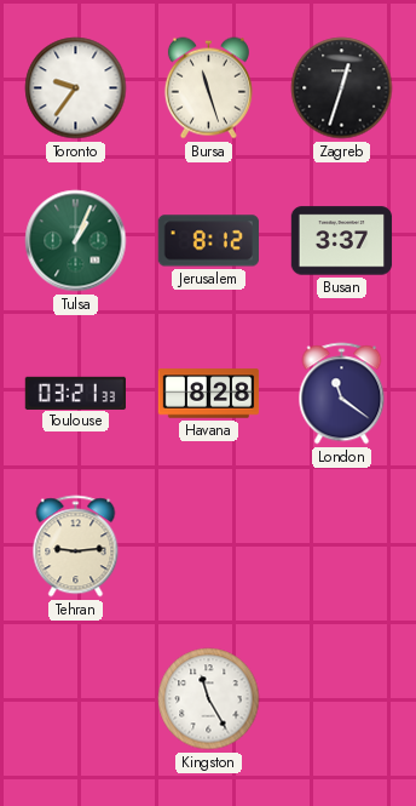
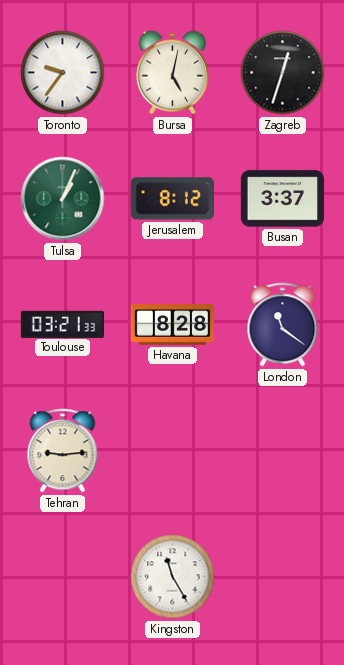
Bursa: 11:27 -> 5:02
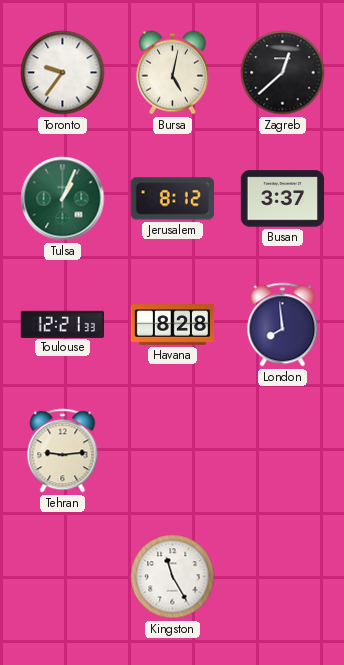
Zagreb: 12:33 -> 12:38
Toulouse: 03:21 -> 12:21
London: 11:21 -> 7:59
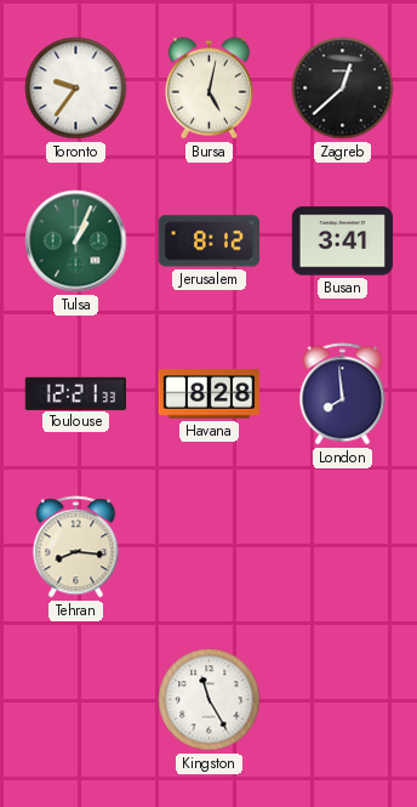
Busan: 3:37 -> 3:41
Tehran: 9:14 -> 8:16
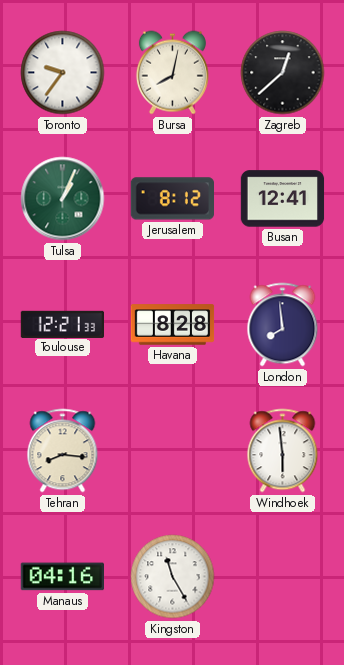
Bursa: 5:02 -> 8:02
Busan: 3:41 -> 12:41
Windhoek: none -> 5:59
Manaus: none -> 04:16
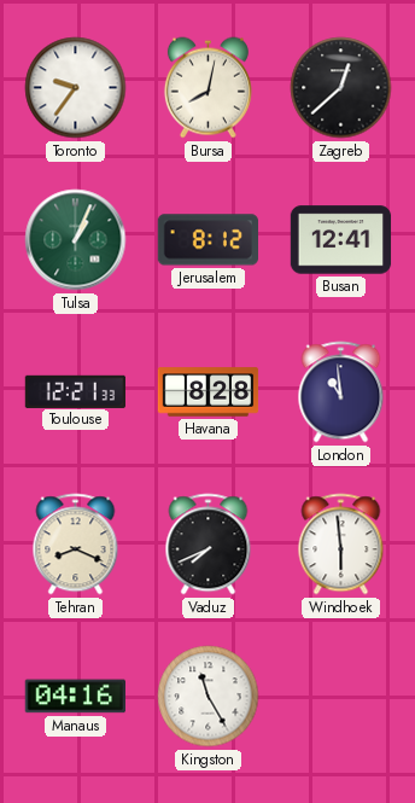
London: 7:59 -> 10:59
Tehran: 8:16 -> 8:19
Vaduz: none -> 7:41
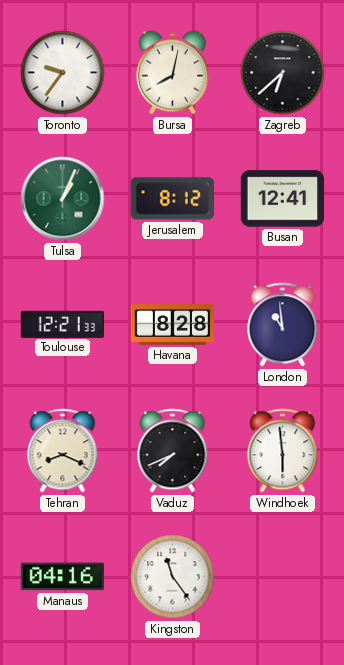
Zagreb: 12:38 -> 6:38
Kingston: 11:25 -> 11:24
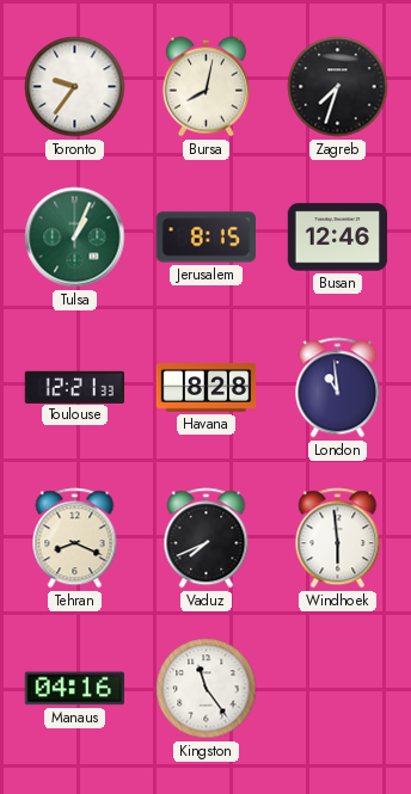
Zagreb: 6:38 -> 7:33
Jerusalem: 8:12 -> 8:15
Busan: 12:41 -> 12:46
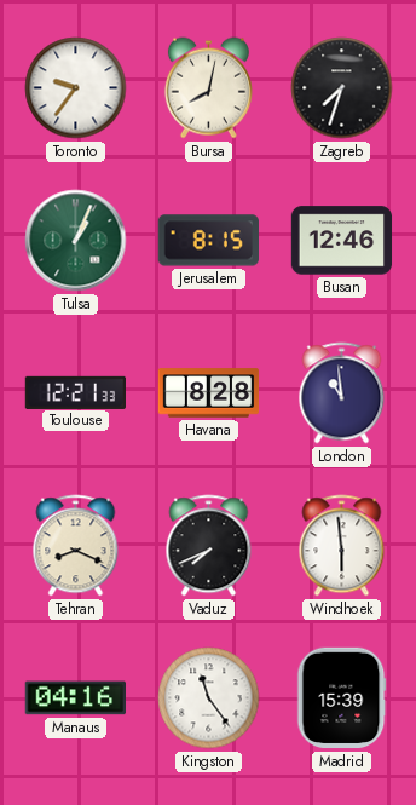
Madrid: none -> 15:39
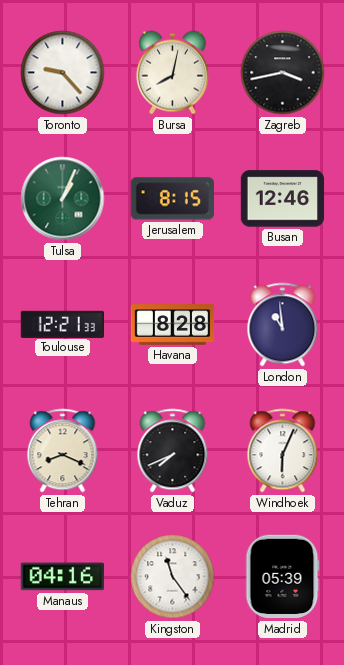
Toronto: 9:36 -> 9:23
Zagreb: 7:33 -> 3:43
Windhoek: 5:59 -> 6:04
Madrid: 15:39 -> 05:39
